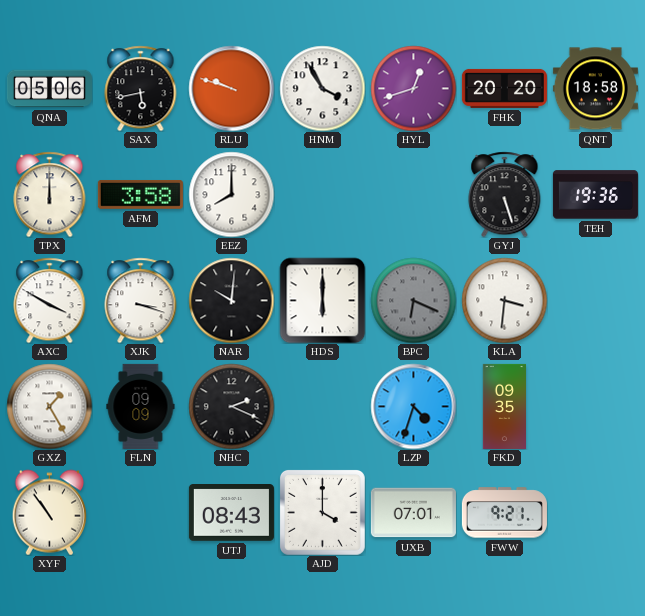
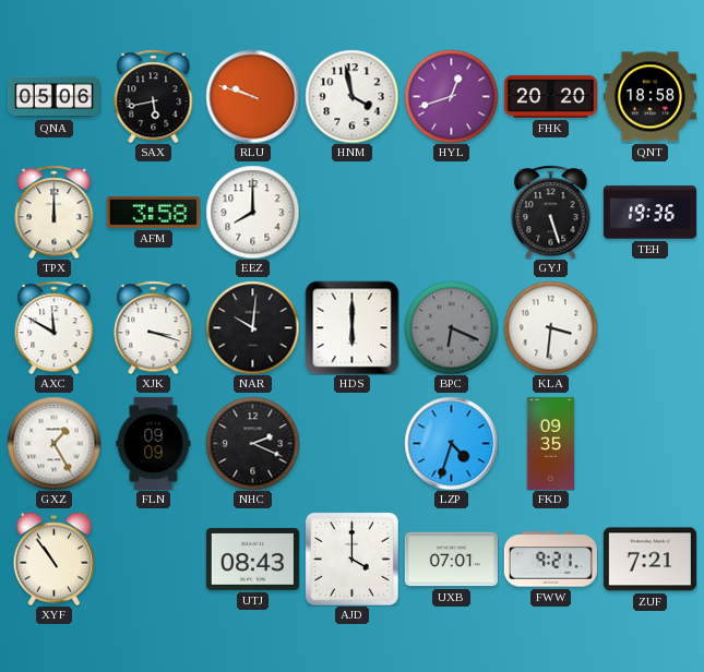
HNM: 3:55 -> 3:58
AXC: 3:50 -> 11:50
ZUF: none -> 7:21
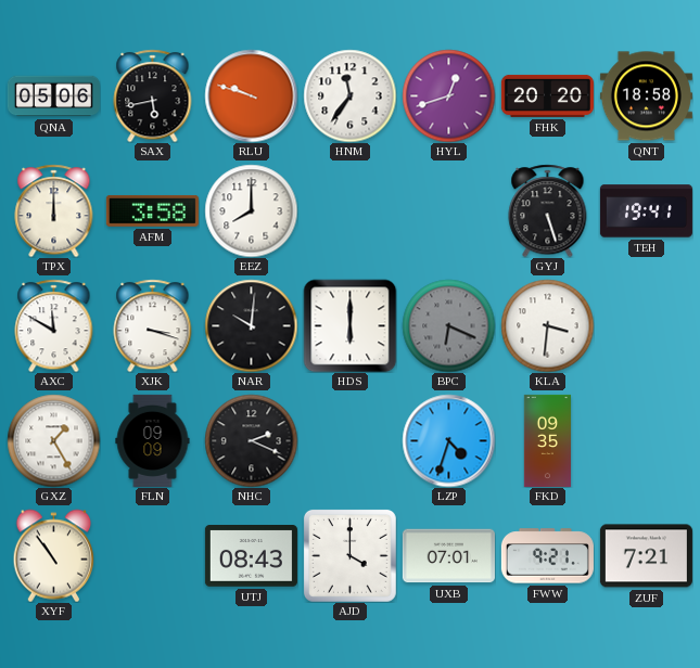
HNM: 3:58 -> 11:36
TEH: 19:36 -> 19:41
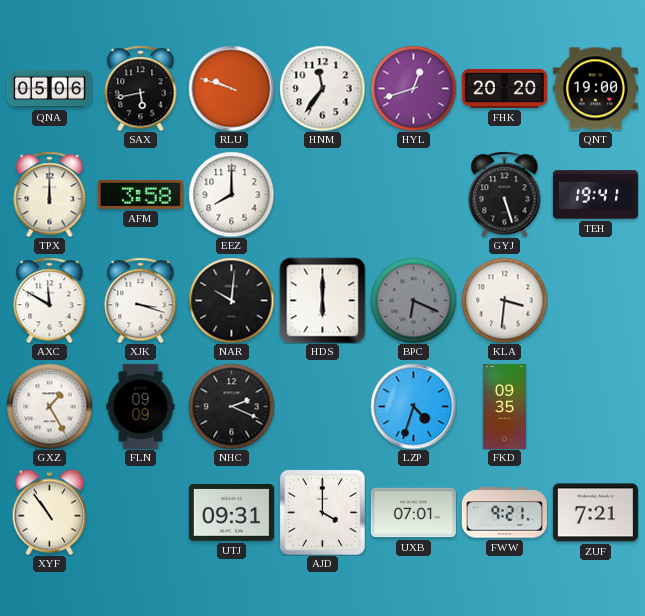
QNT: 18:58 -> 19:00
UTJ: 08:43 -> 09:31
